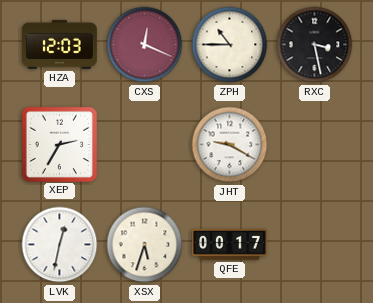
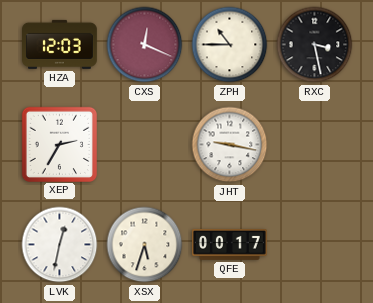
JHT: 9:20 -> 9:17
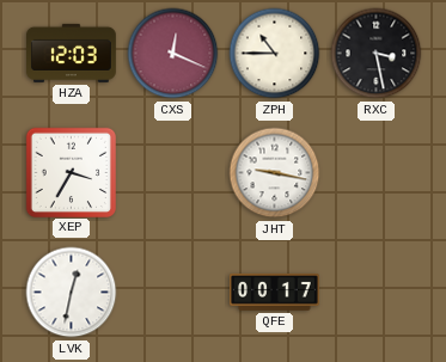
XEP: 2:35 -> 3:35
XSX: 5:33 -> none
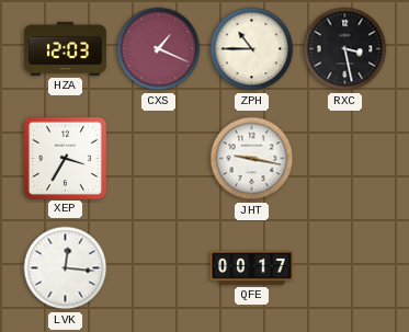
CXS: 12:19 -> 1:19
LVK: 12:32 -> 12:16
